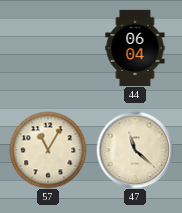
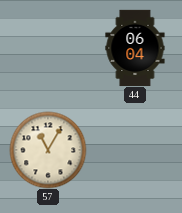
47: 11:22 -> none
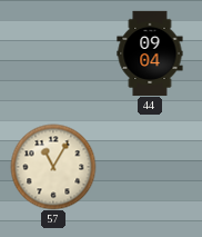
44: 06:04 -> 09:04
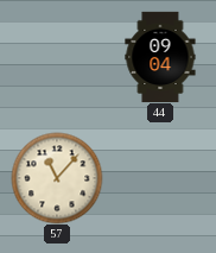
57: 11:05 -> 11:07
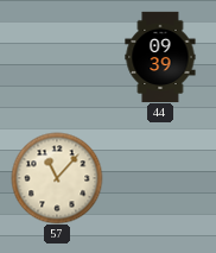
44: 09:04 -> 09:39
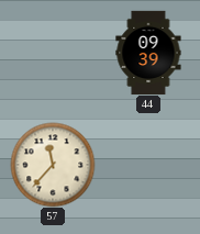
57: 11:07 -> 11:37
